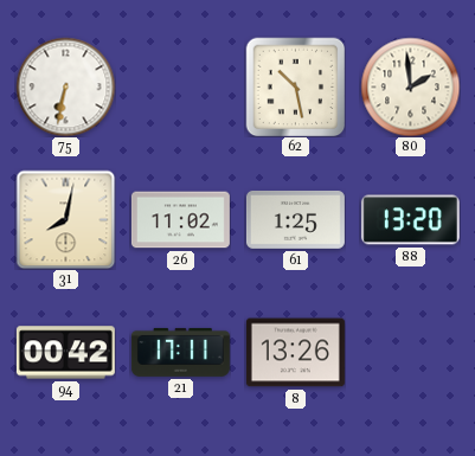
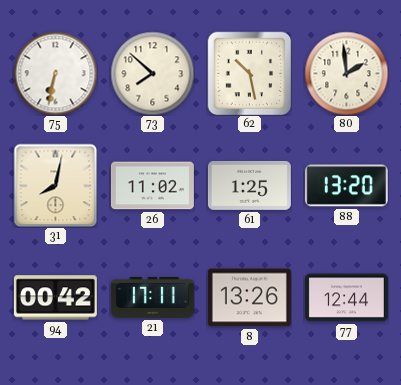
73: none -> 7:52
77: none -> 12:44
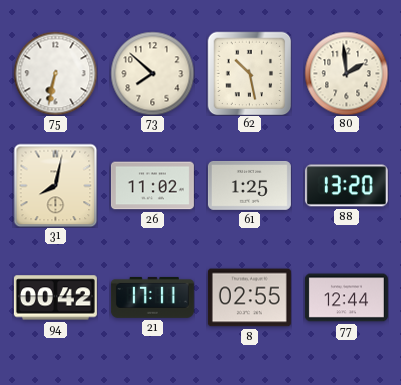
8: 13:26 -> 02:55
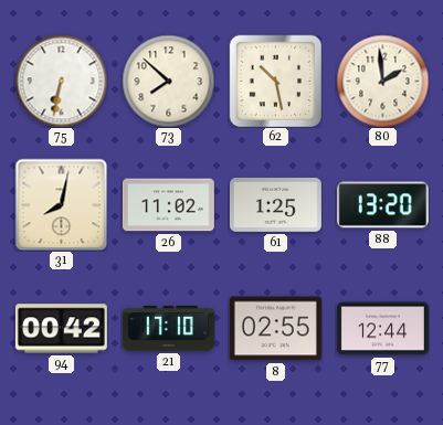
21: 17:11 -> 17:10
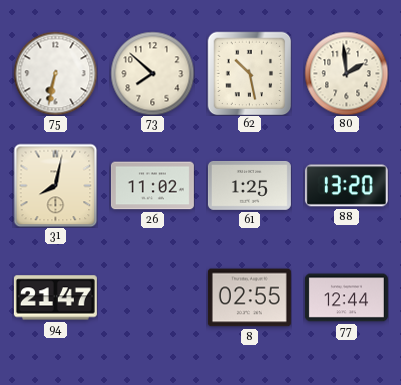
94: 00:42 -> 21:47
21: 17:10 -> none
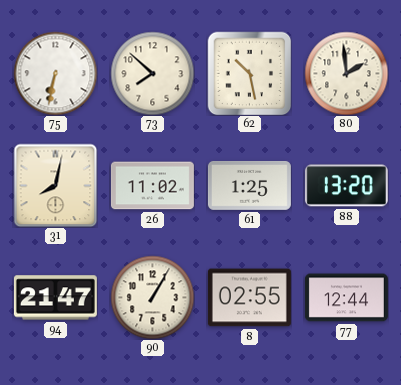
90: none -> 1:05
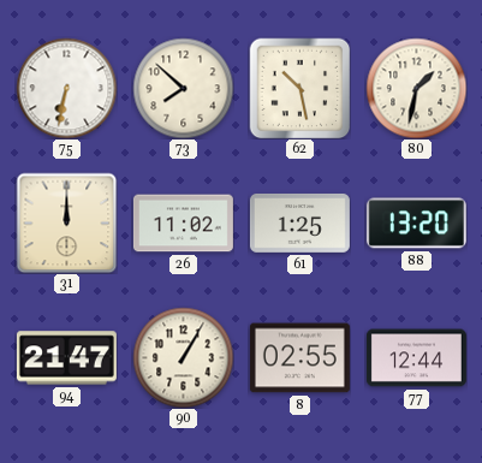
80: 1:59 -> 1:32
31: 8:02 -> 12:00
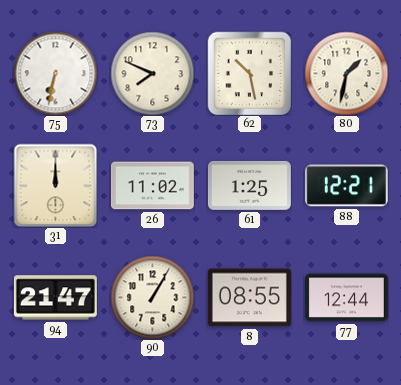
73: 7:52 -> 7:49
88: 13:20 -> 12:21
8: 02:55 -> 08:55
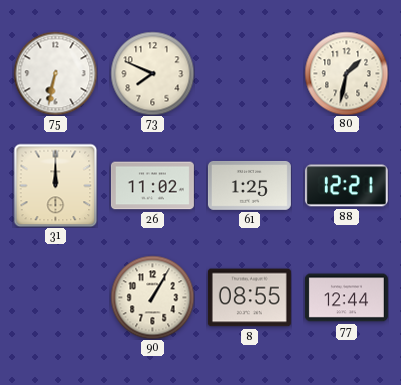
62: 10:28 -> none
94: 21:47 -> none
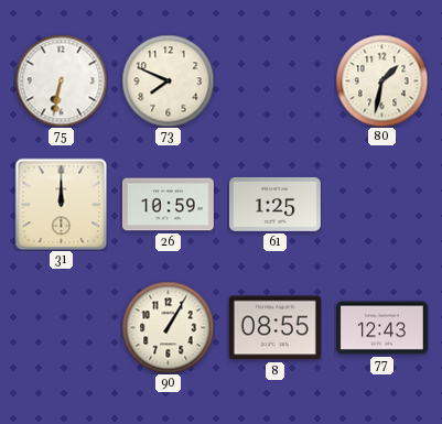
26: 11:02 -> 10:59
88: 12:21 -> none
77: 12:44 -> 12:43
